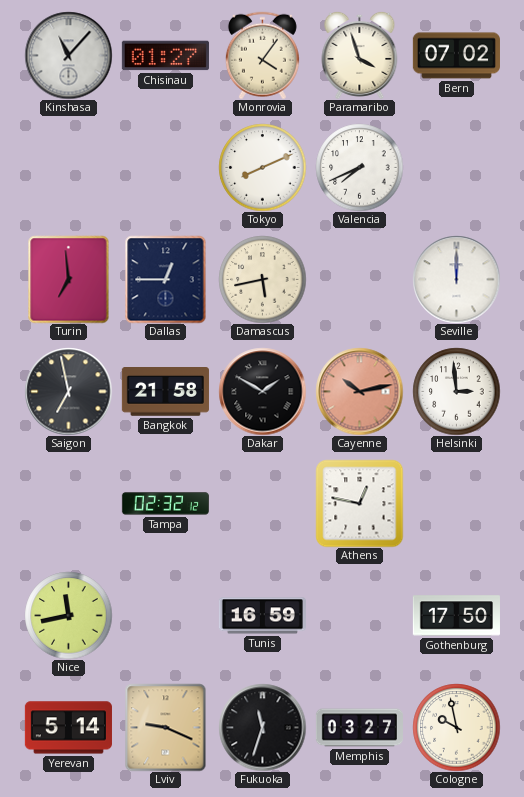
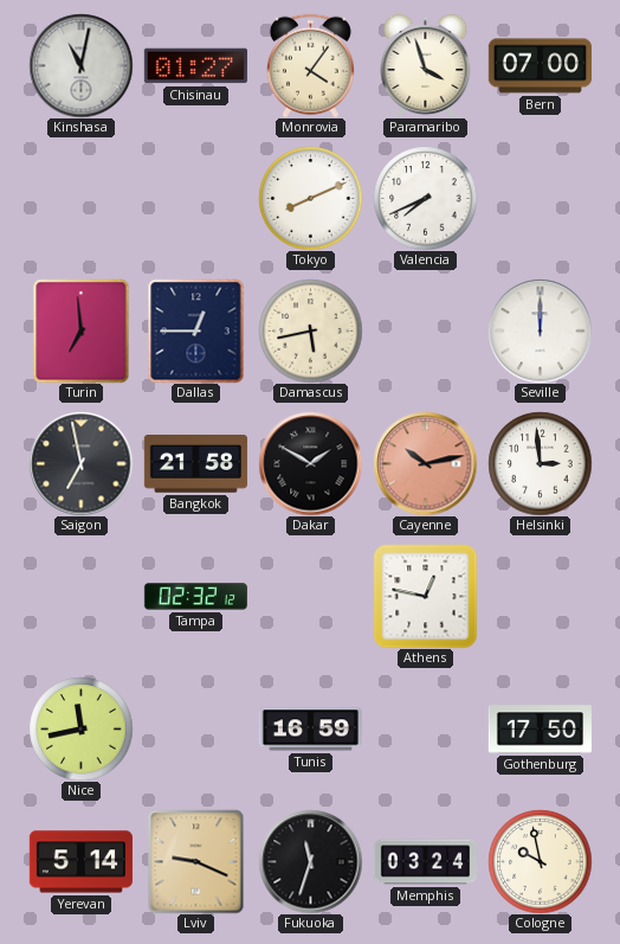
Kinshasa: 11:07 -> 11:02
Bern: 07:02 -> 07:00
Memphis: 03:27 -> 03:24
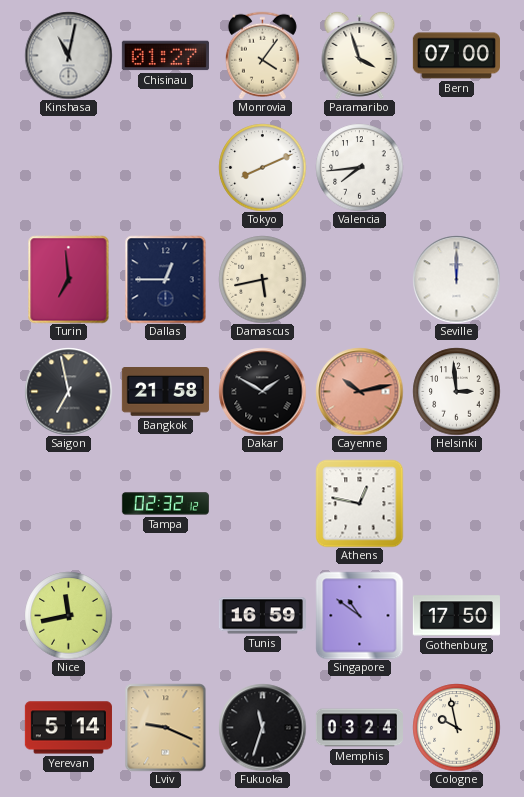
Valencia: 7:41 -> 7:44
Singapore: none -> 10:51
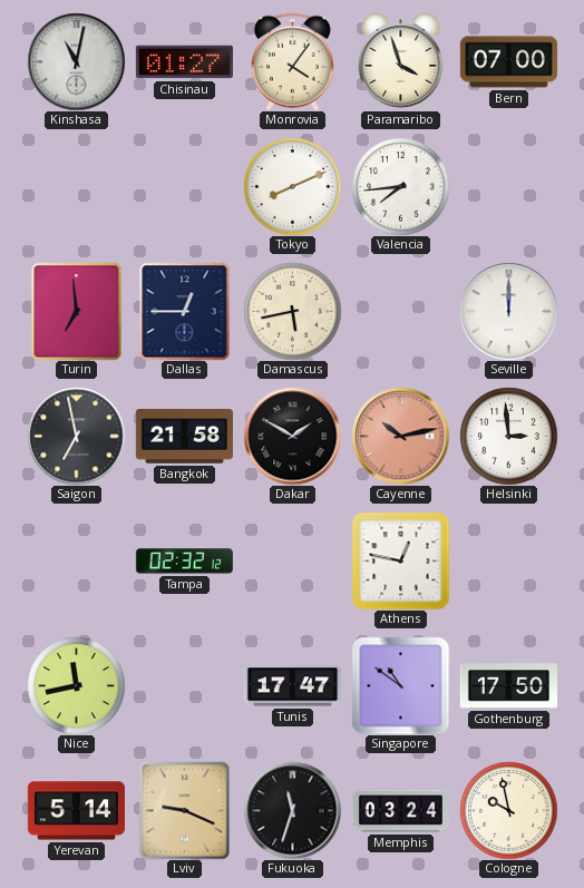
Tunis: 16:59 -> 17:47
